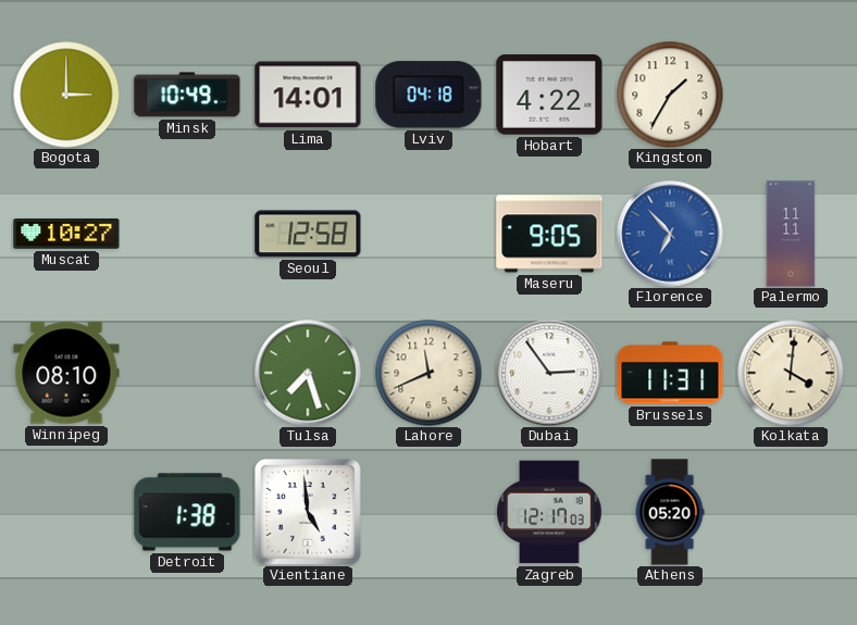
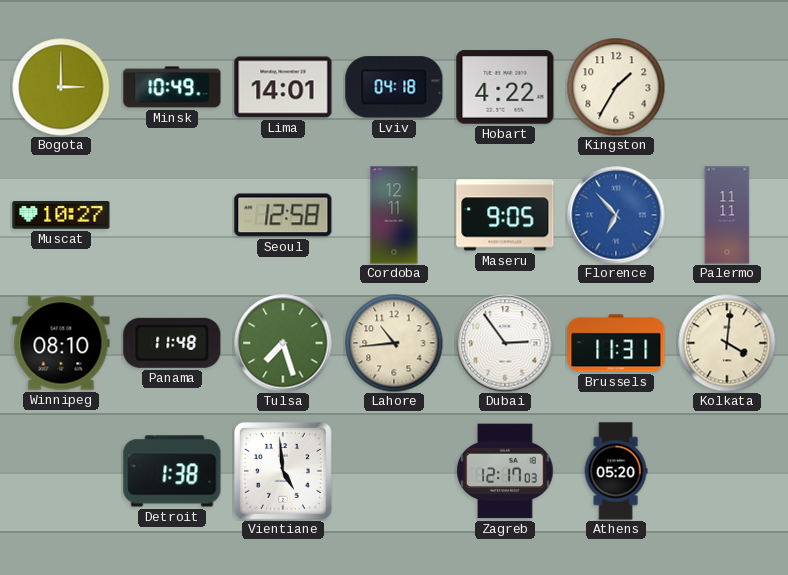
Cordoba: none -> 12:11
Panama: none -> 11:48
Lahore: 11:41 -> 10:44
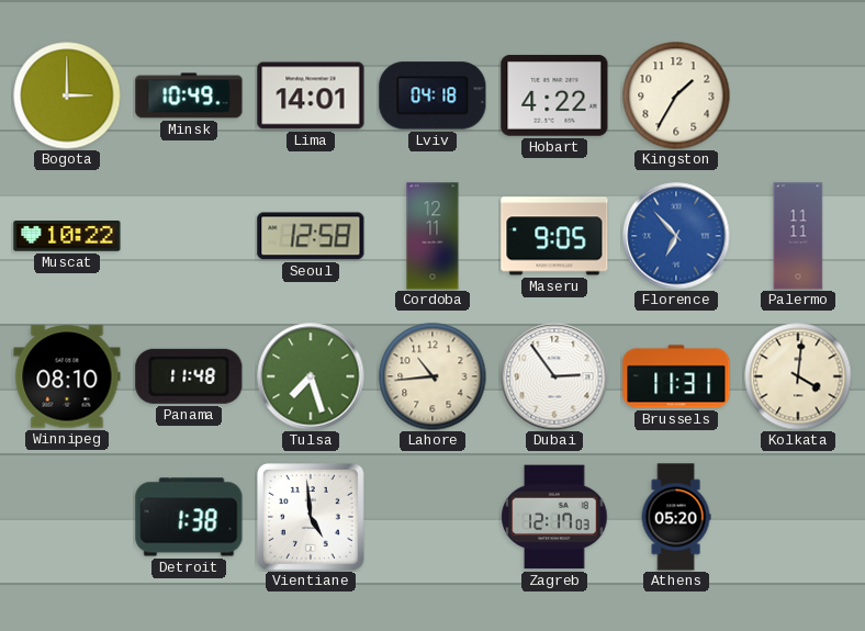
Muscat: 10:27 -> 10:22
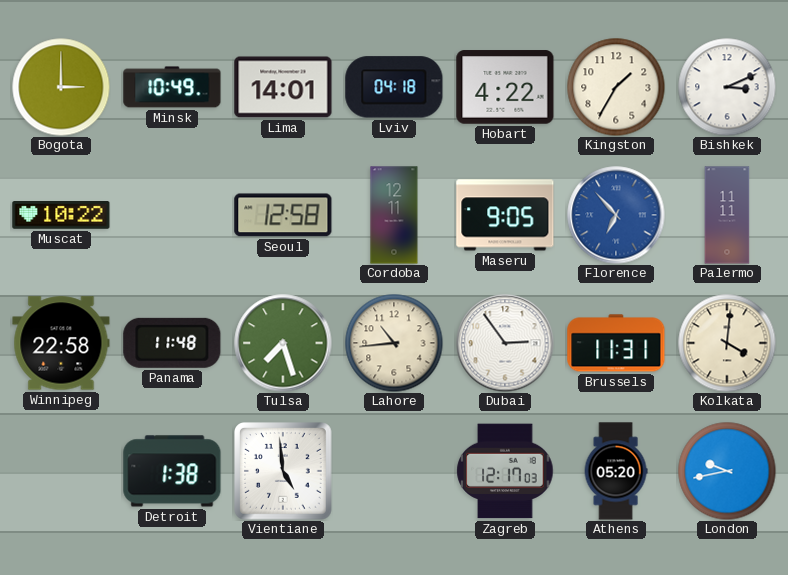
Bishkek: none -> 3:11
Winnipeg: 08:10 -> 22:58
London: none -> 9:43
